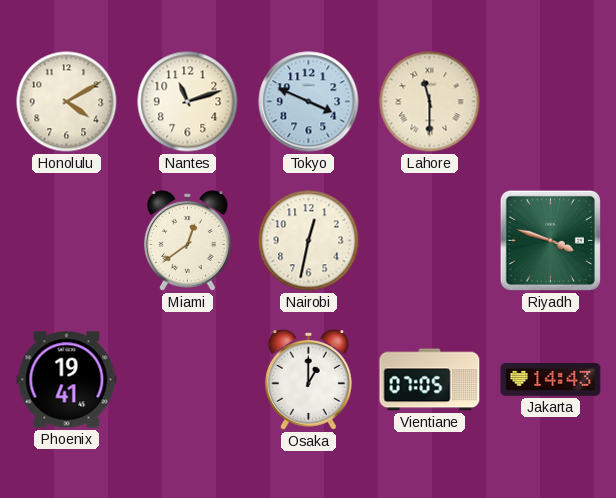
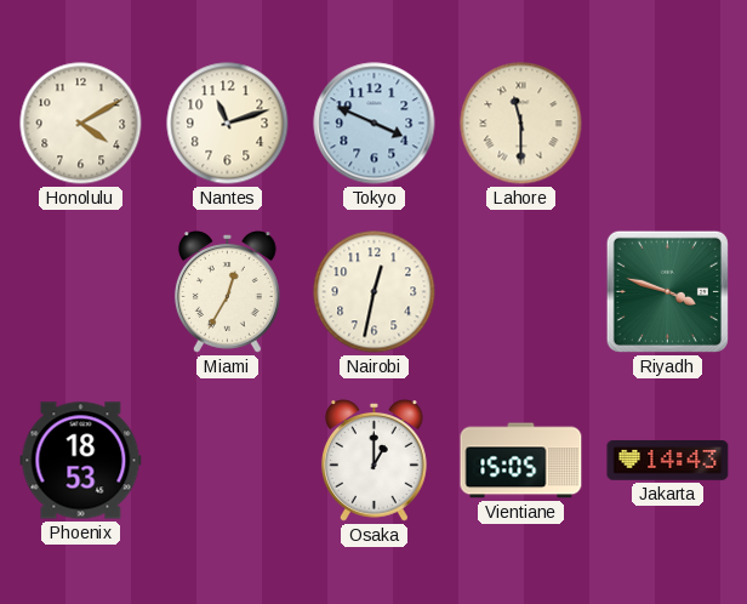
Miami: 12:39 -> 12:35
Phoenix: 19:41 -> 18:53
Vientiane: 07:05 -> 15:05
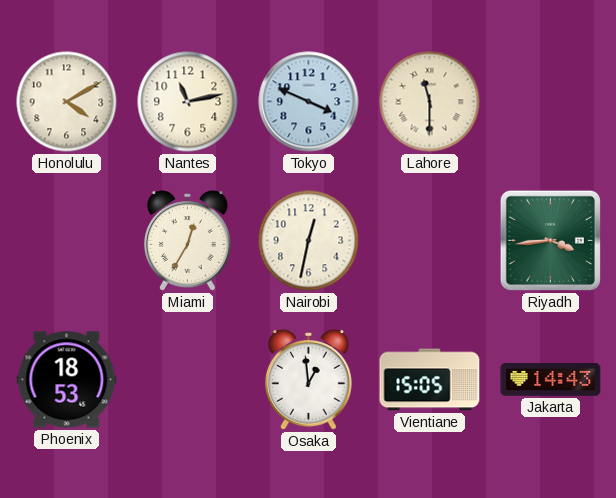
Nantes: 11:12 -> 11:13
Riyadh: 3:48 -> 3:44
Osaka: 1:00 -> 12:59
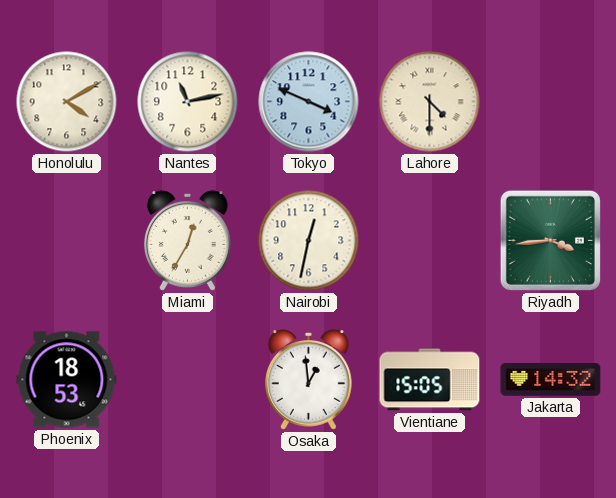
Lahore: 11:30 -> 4:30
Jakarta: 14:43 -> 14:32
